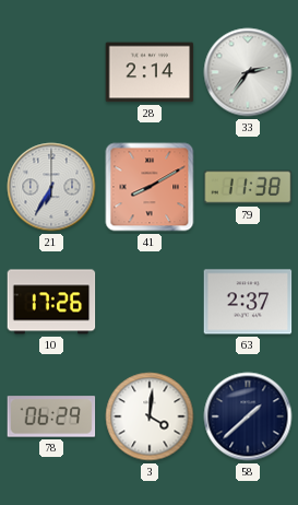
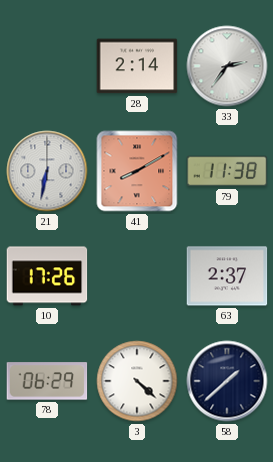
21: 6:35 -> 6:32
3: 4:01 -> 4:22
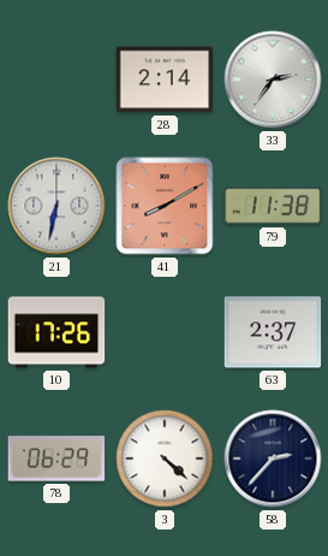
58: 1:38 -> 2:37
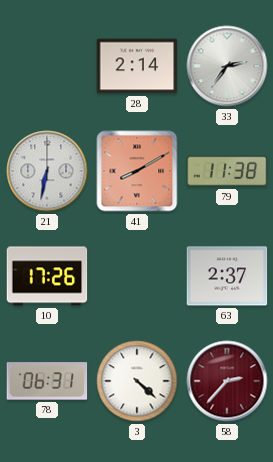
78: 06:29 -> 06:31
58 dial: navy -> burgundy
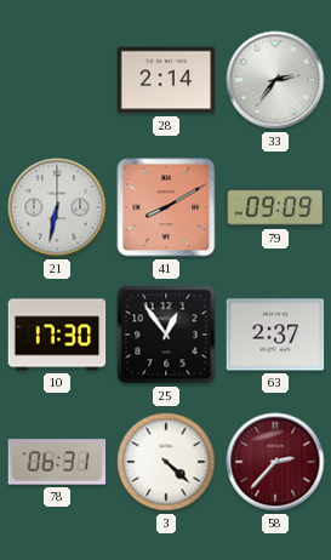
79: 11:38 -> 09:09
10: 17:26 -> 17:30
25: none -> 12:54
